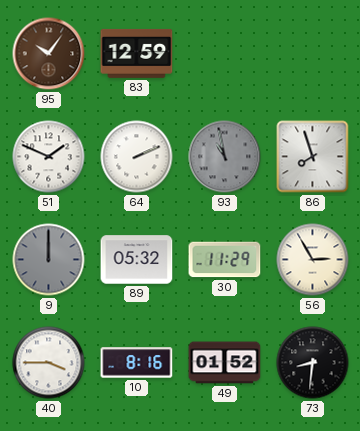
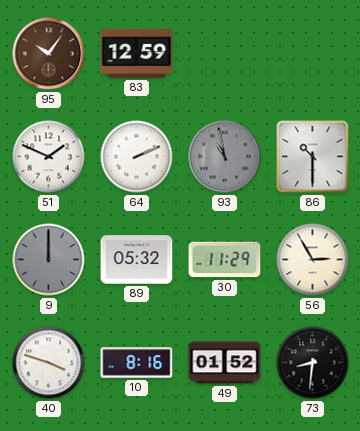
86: 7:57 -> 10:30
40: 3:45 -> 3:48
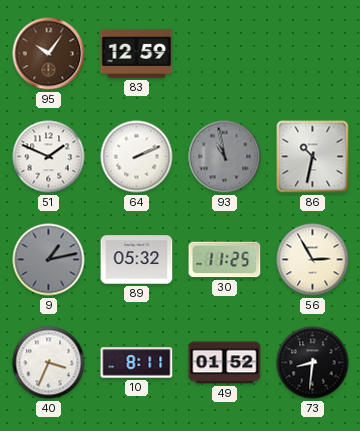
86: 10:30 -> 10:32
9: 12:00 -> 1:13
30: 11:29 -> 11:25
40: 3:48 -> 3:34
10: 8:16 -> 8:11
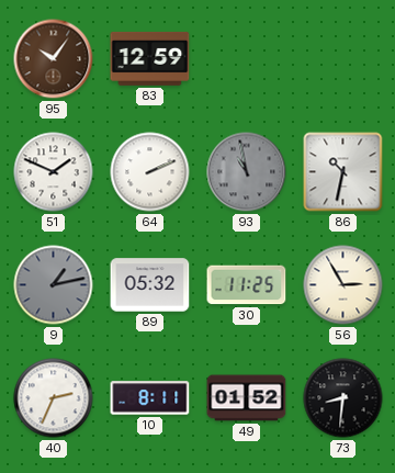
40: 3:34 -> 2:34
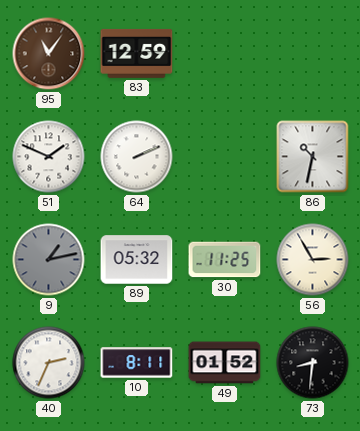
95: 10:06 -> 11:06
93: 10:58 -> none
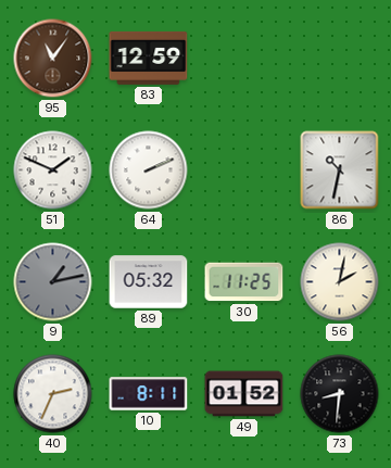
56: 2:55 -> 2:02
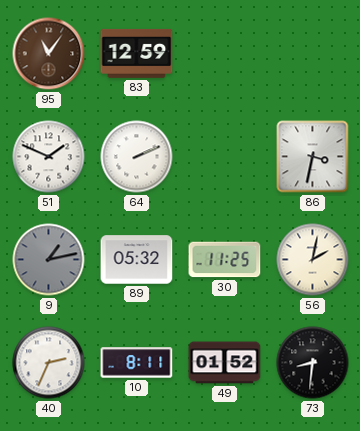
86: 10:32 -> 3:32
